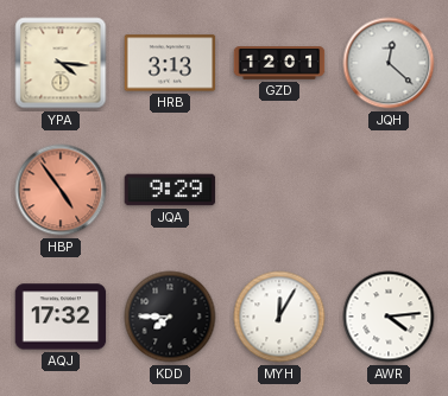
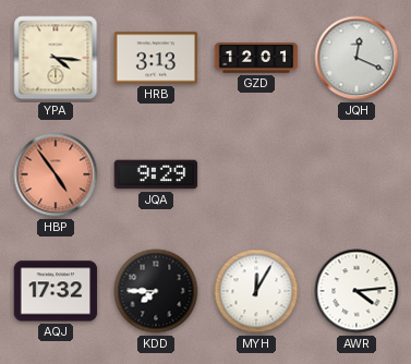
JQH: 12:22 -> 12:19
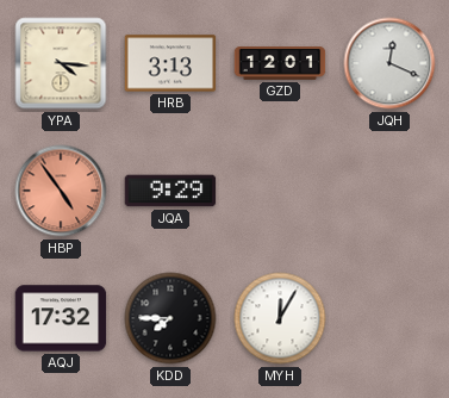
AWR: 4:14 -> none
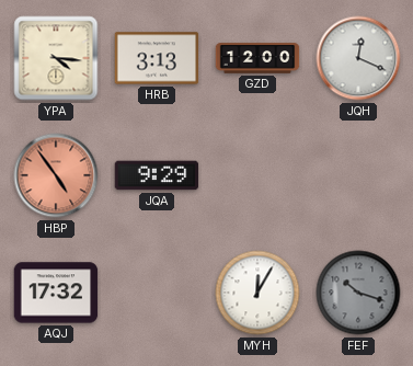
GZD: 12:01 -> 12:00
KDD: 7:45 -> none
FEF: none -> 10:18
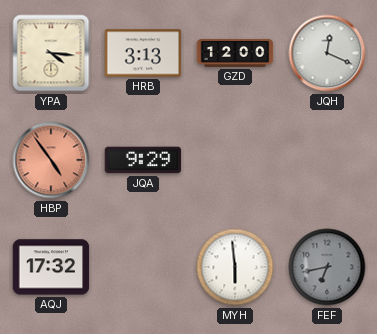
MYH: 12:05 -> 5:59
FEF: 10:18 -> 6:43
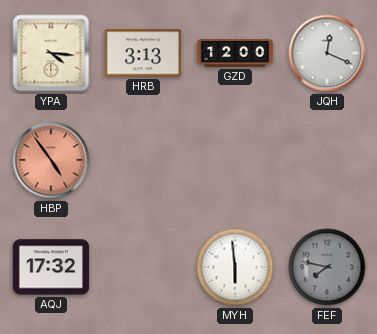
JQA: 9:29 -> none
FEF: 6:43 -> 7:47
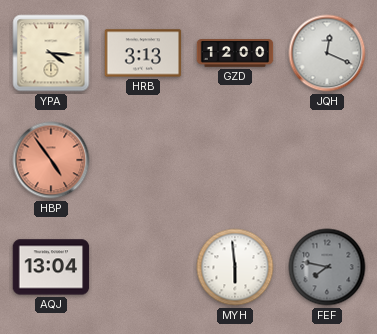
AQJ: 17:32 -> 13:04
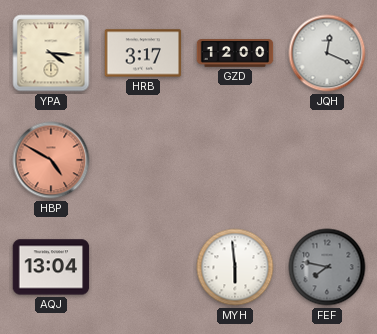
HRB: 3:13 -> 3:17
HBP: 4:54 -> 4:50
